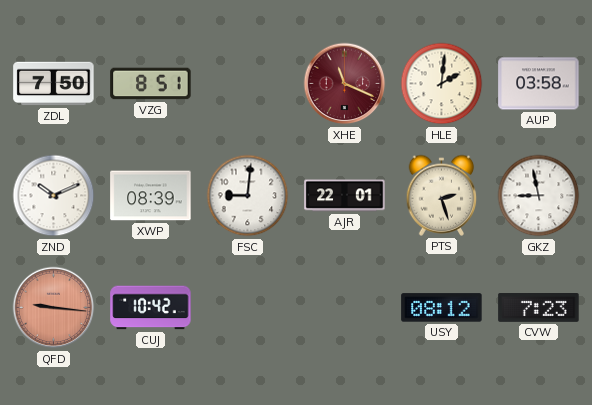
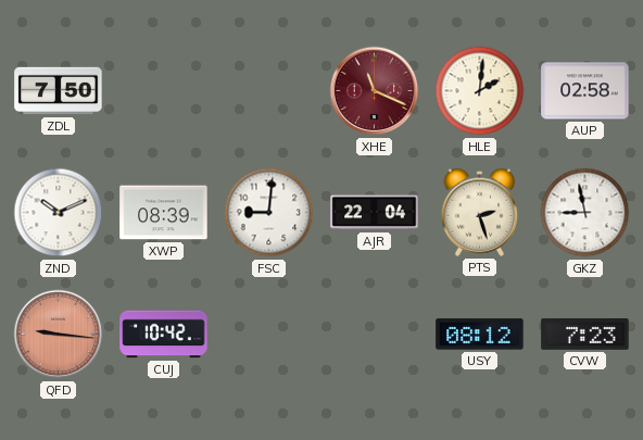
VZG: 8:51 -> none
AUP: 03:58 -> 02:58
AJR: 22:01 -> 22:04
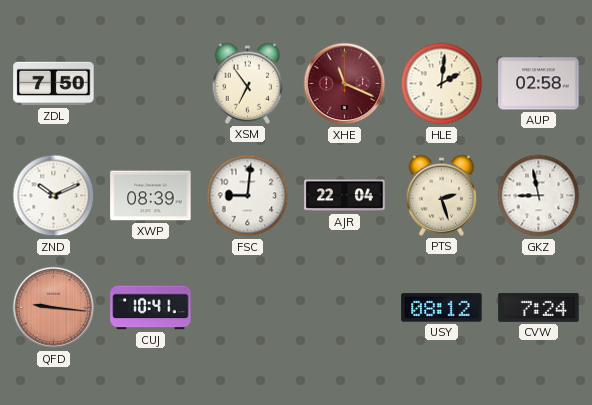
XSM: none -> 6:54
CUJ: 10:42 -> 10:41
CVW: 7:23 -> 7:24
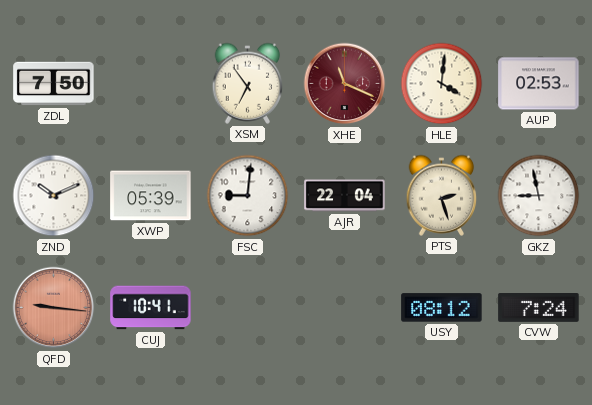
HLE: 2:01 -> 4:01
AUP: 02:58 -> 02:53
XWP: 08:39 -> 05:39
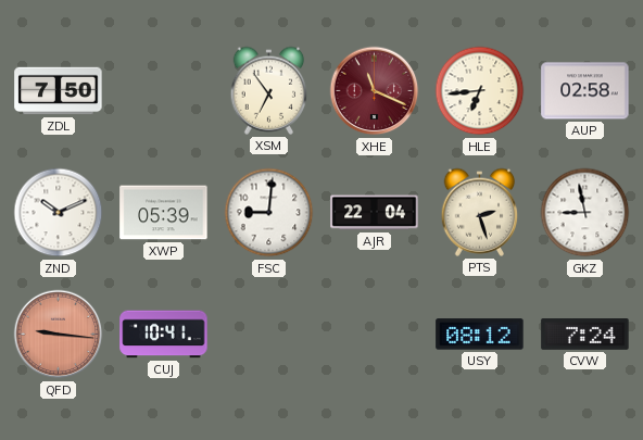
HLE: 4:01 -> 6:44
AUP: 02:53 -> 02:58
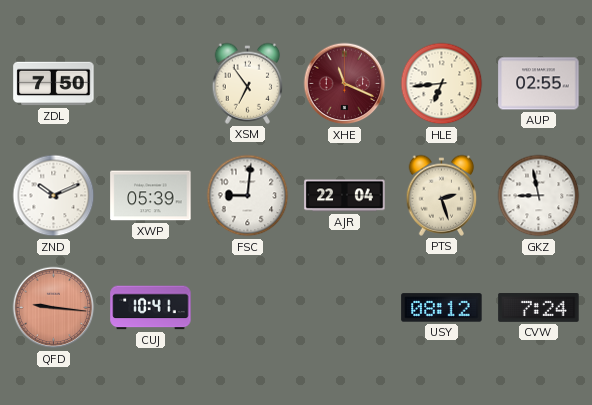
AUP: 02:58 -> 02:55
